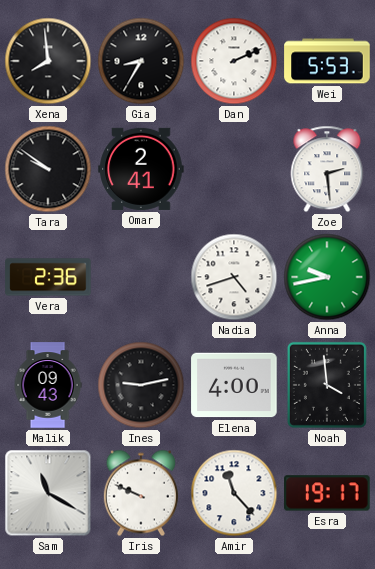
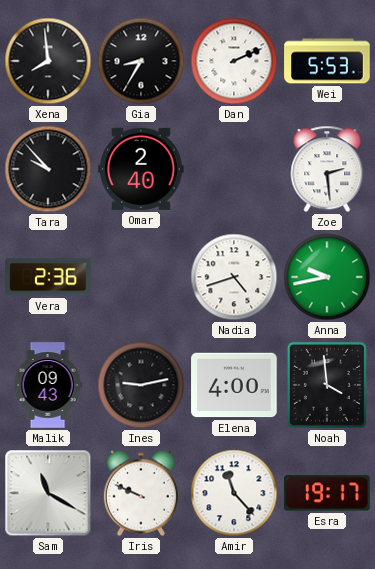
Tara: 9:51 -> 9:53
Omar: 2:41 -> 2:40
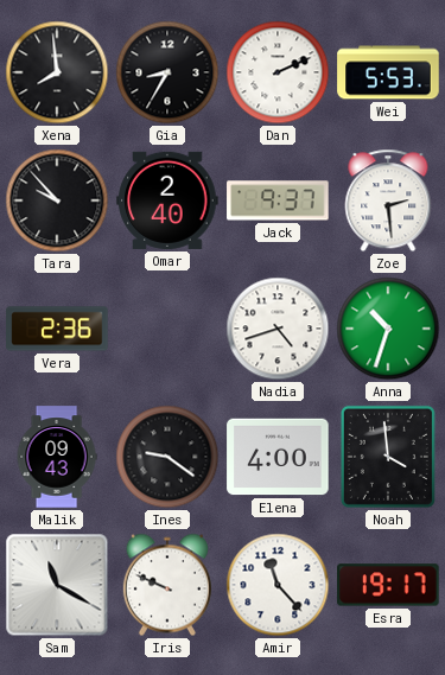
Jack: none -> 9:37
Anna: 9:43 -> 10:33
Ines: 9:13 -> 9:21
